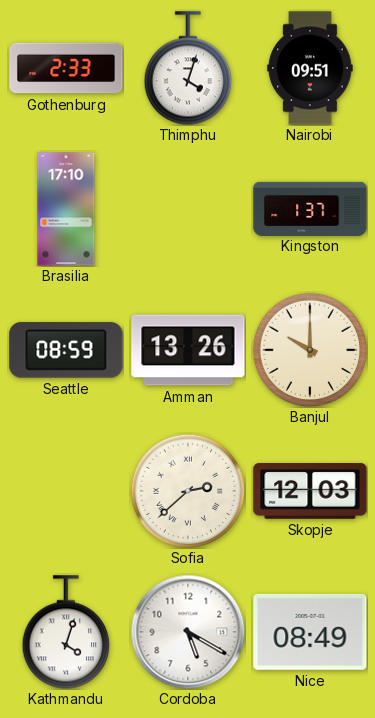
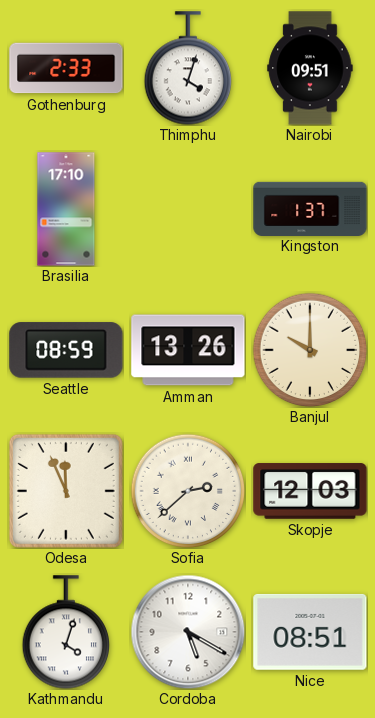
Odesa: none -> 11:56
Nice: 08:49 -> 08:51
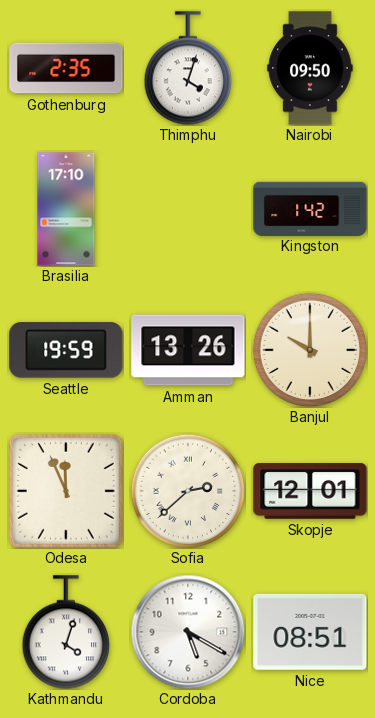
Gothenburg: 2:33 -> 2:35
Nairobi: 09:51 -> 09:50
Kingston: 1:37 -> 1:42
Seattle: 08:59 -> 19:59
Skopje: 12:03 -> 12:01
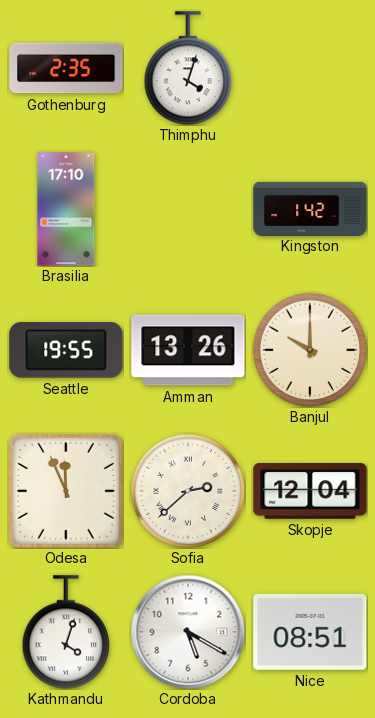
Nairobi: 09:50 -> none
Seattle: 19:59 -> 19:55
Skopje: 12:01 -> 12:04
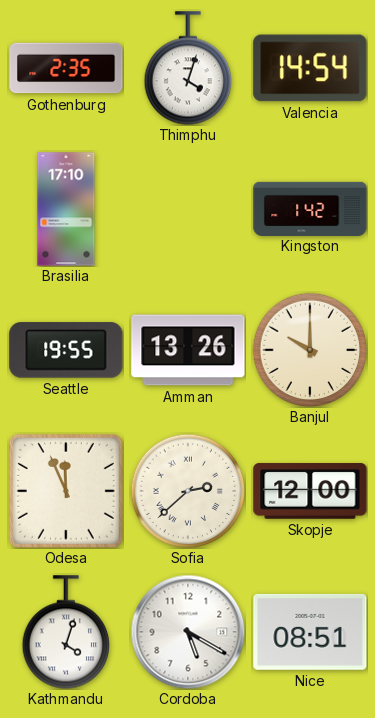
Valencia: none -> 14:54
Skopje: 12:04 -> 12:00
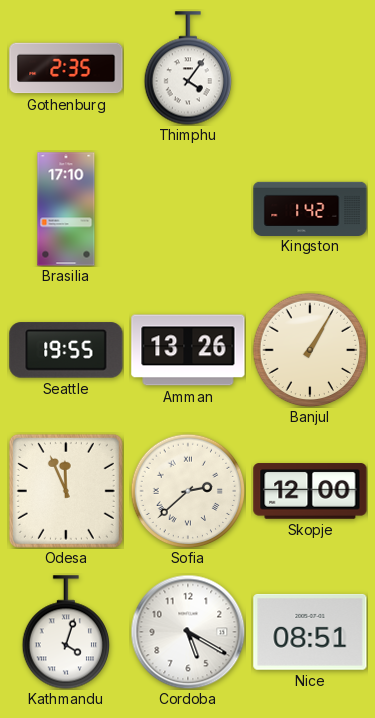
Thimphu: 4:03 -> 4:06
Valencia: 14:54 -> none
Banjul: 10:00 -> 1:05
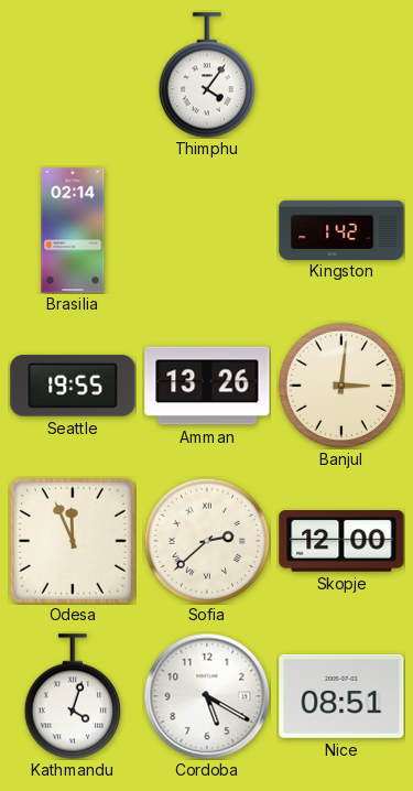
Gothenburg: 2:35 -> none
Brasilia: 17:10 -> 02:14
Banjul: 1:05 -> 3:01
